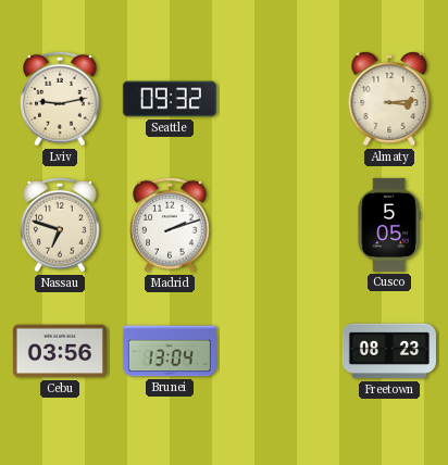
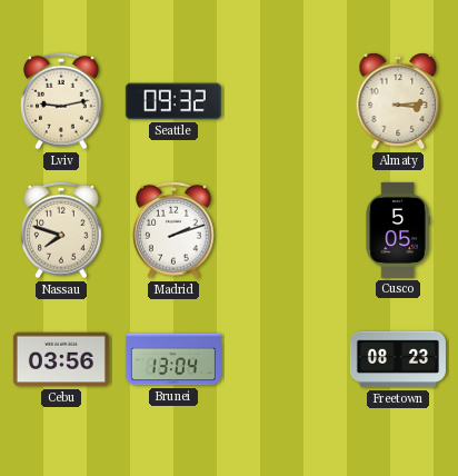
Nassau: 6:48 -> 7:48
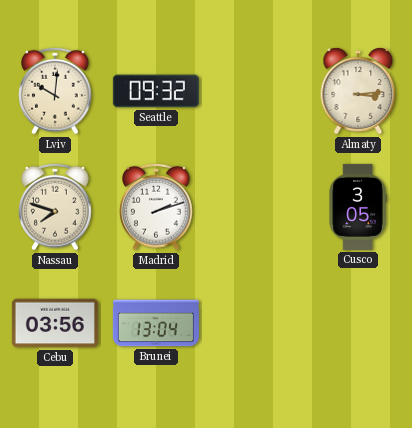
Lviv: 9:13 -> 10:01
Cusco: 5:05 -> 3:05
Freetown: 08:23 -> none
